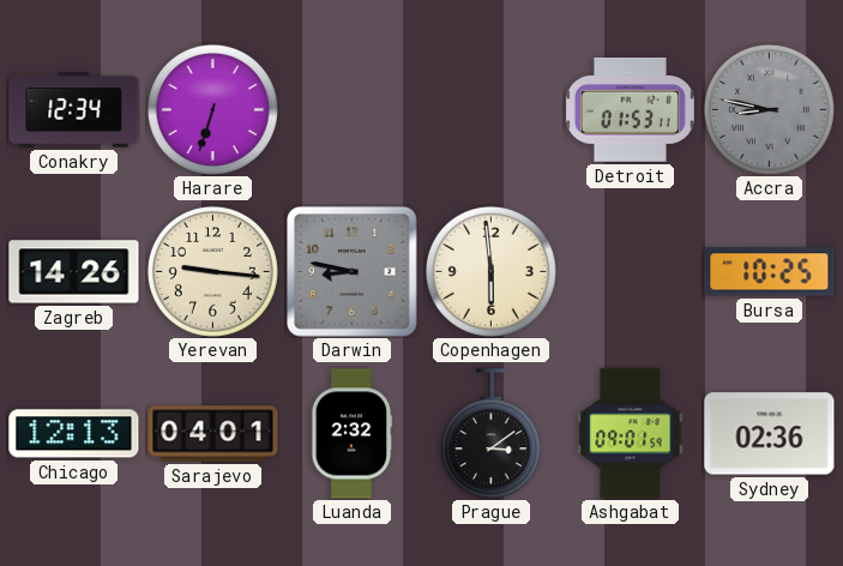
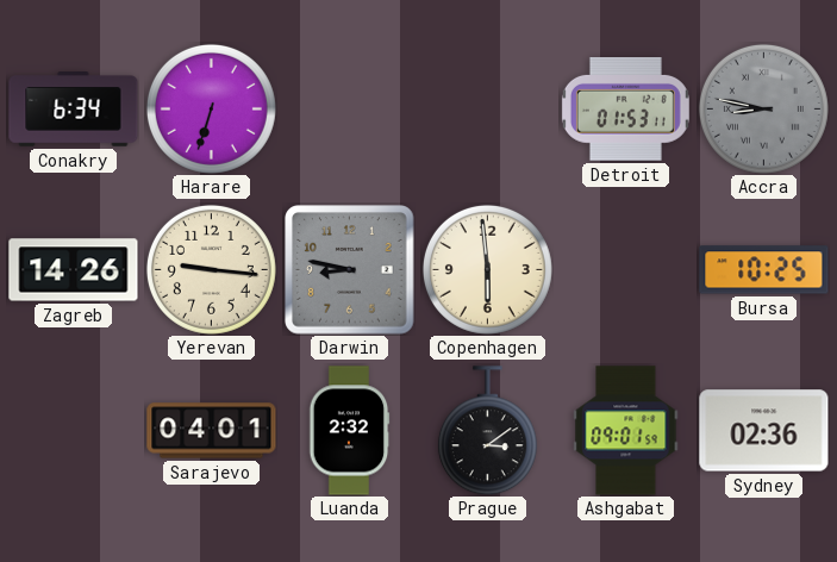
Conakry: 12:34 -> 6:34
Chicago: 12:13 -> none
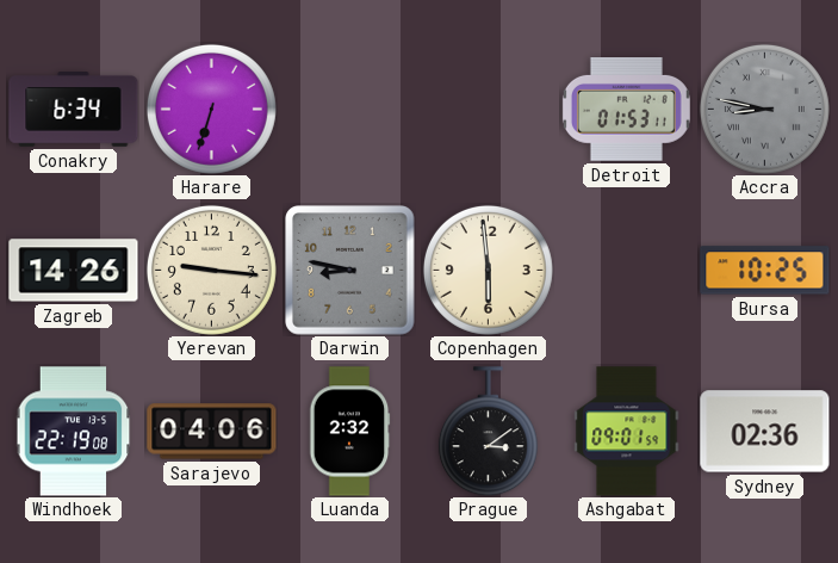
Windhoek: none -> 22:19
Sarajevo: 04:01 -> 04:06
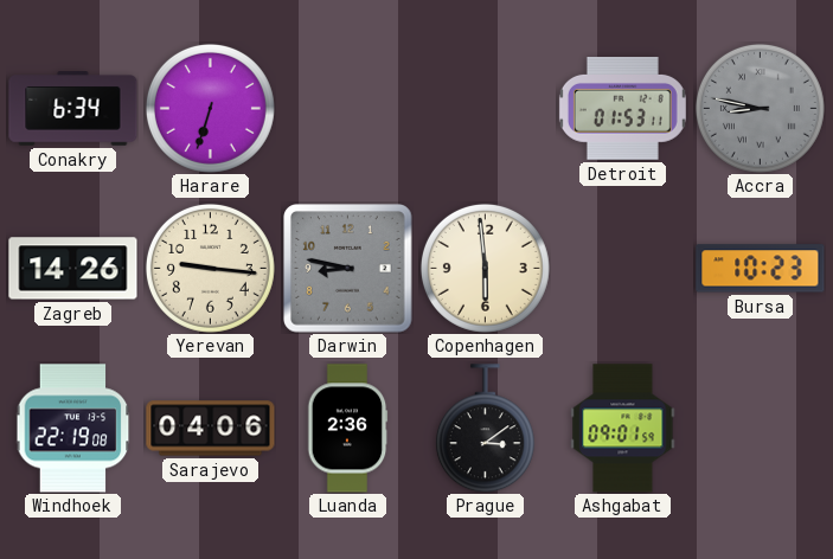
Bursa: 10:25 -> 10:23
Luanda: 2:32 -> 2:36
Sydney: 02:36 -> none
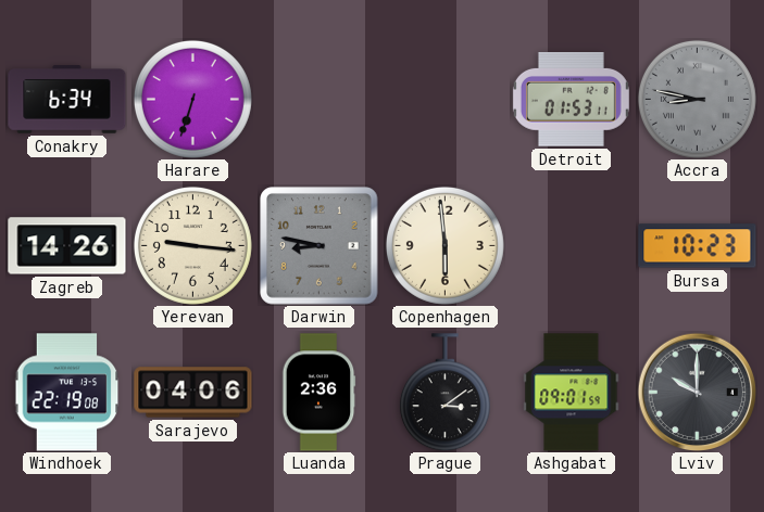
Lviv: none -> 10:00
